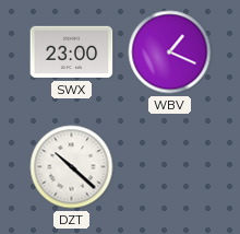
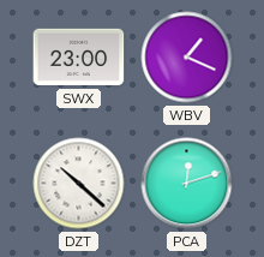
PCA: none -> 12:12
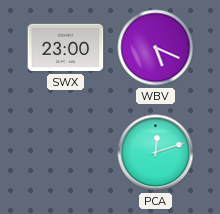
WBV: 1:19 -> 5:19
DZT: 10:22 -> none
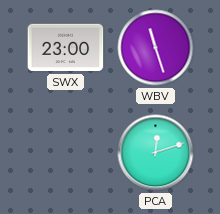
WBV: 5:19 -> 11:27
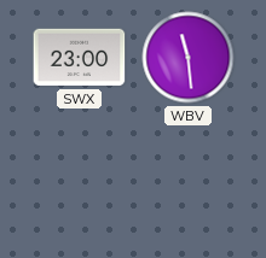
WBV: 11:27 -> 11:29
PCA: 12:12 -> none
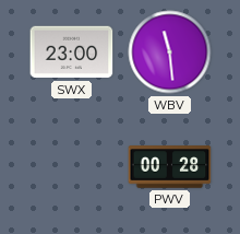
PWV: none -> 00:28
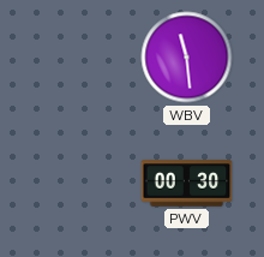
SWX: 23:00 -> none
PWV: 00:28 -> 00:30
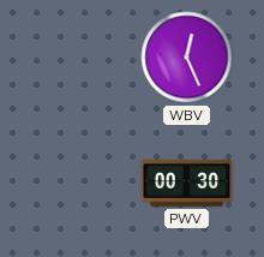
WBV: 11:29 -> 12:26
